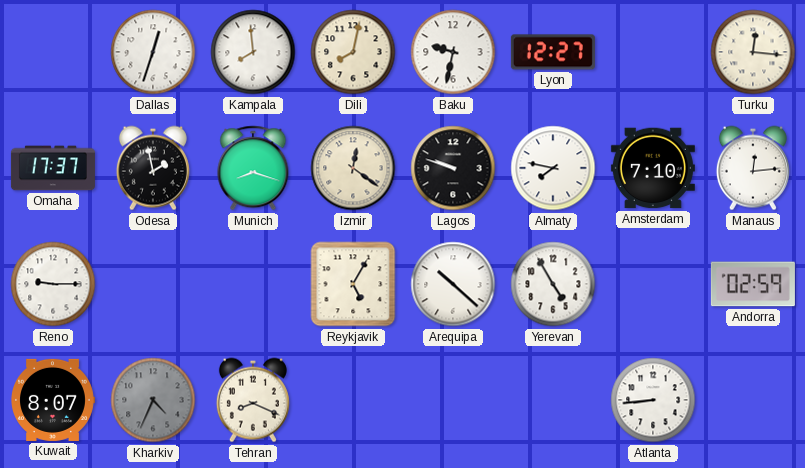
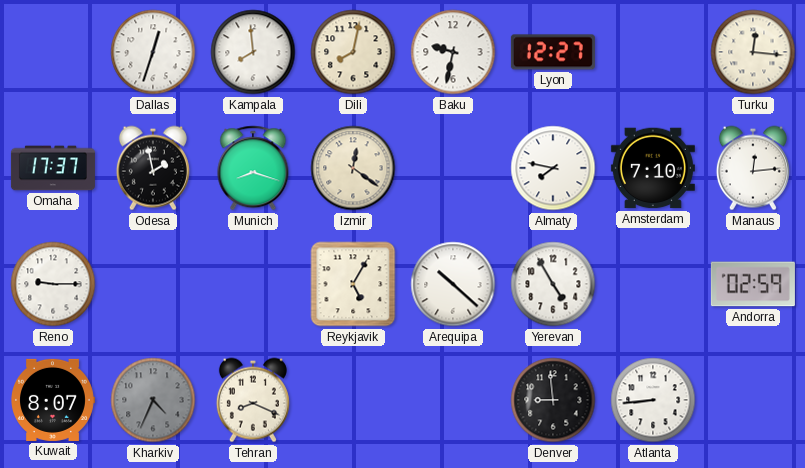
Lagos: 9:48 -> none
Denver: none -> 8:59
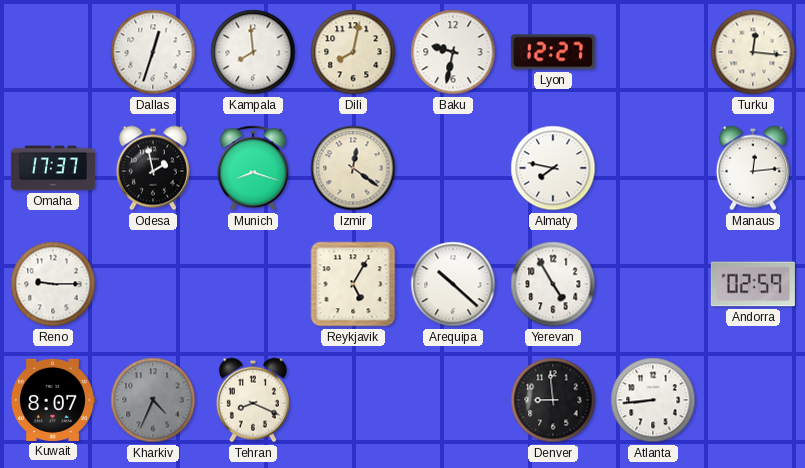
Amsterdam: 7:10 -> none
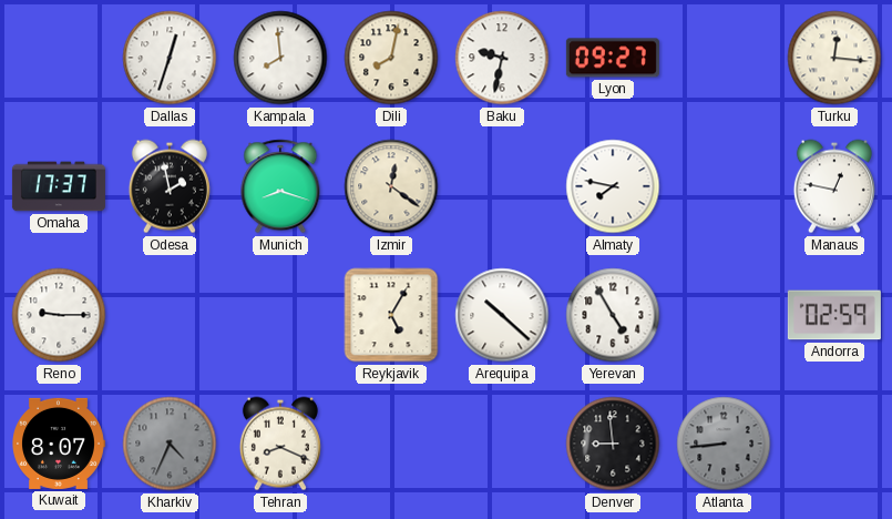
Lyon: 12:27 -> 09:27
Manaus: 12:14 -> 12:47
Atlanta dial: white -> grey
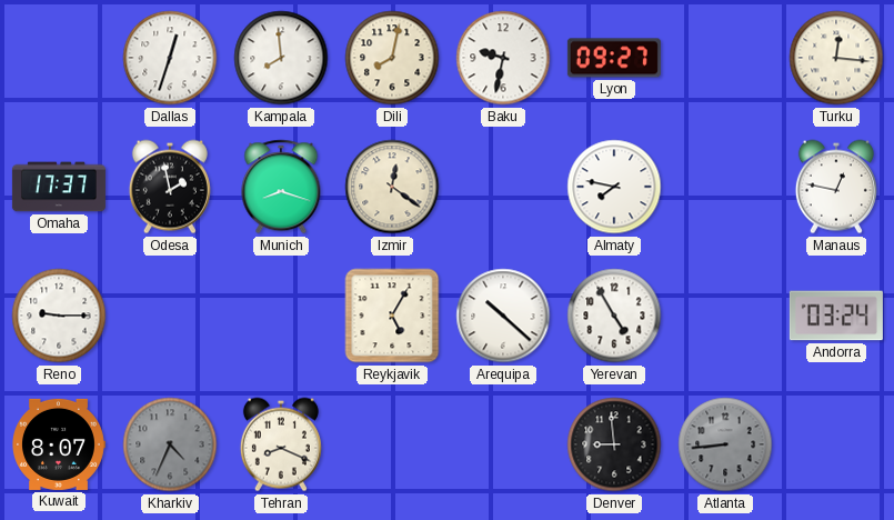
Andorra: 02:59 -> 03:24
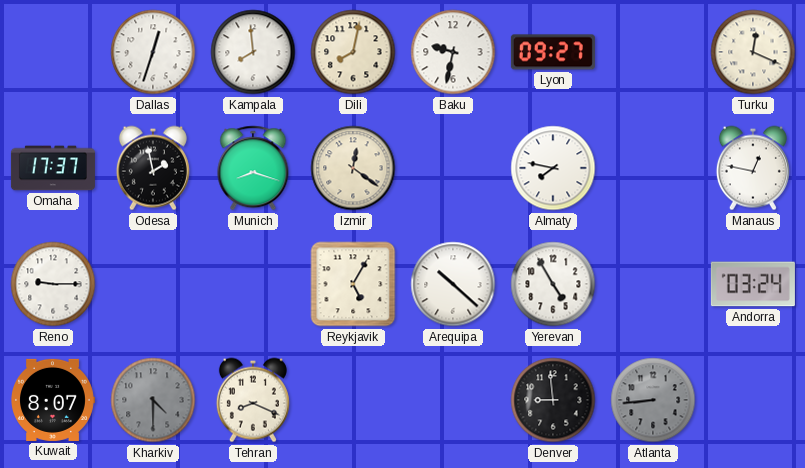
Turku: 12:16 -> 12:19
Kharkiv: 4:34 -> 4:30
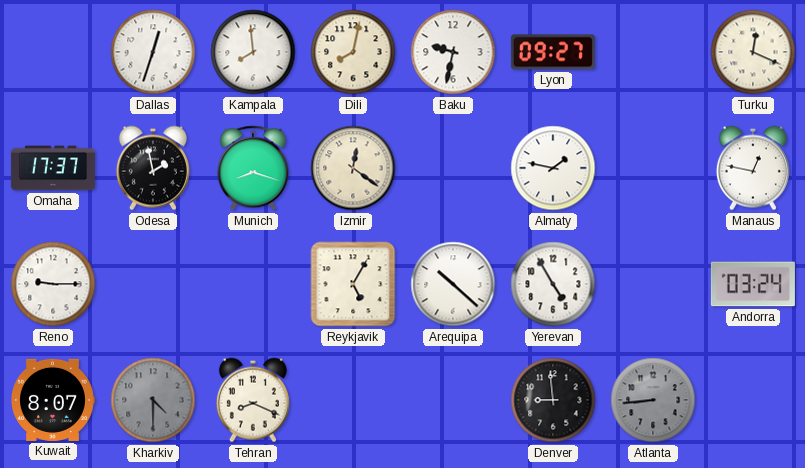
Almaty: 7:47 -> 1:47
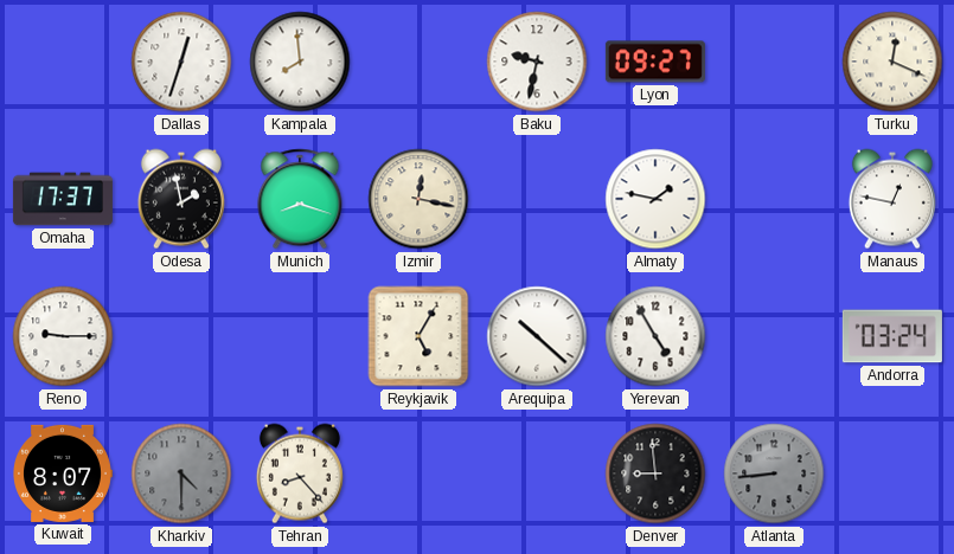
Dili: 8:02 -> none
Izmir: 12:21 -> 12:17
Tehran: 8:19 -> 8:23
